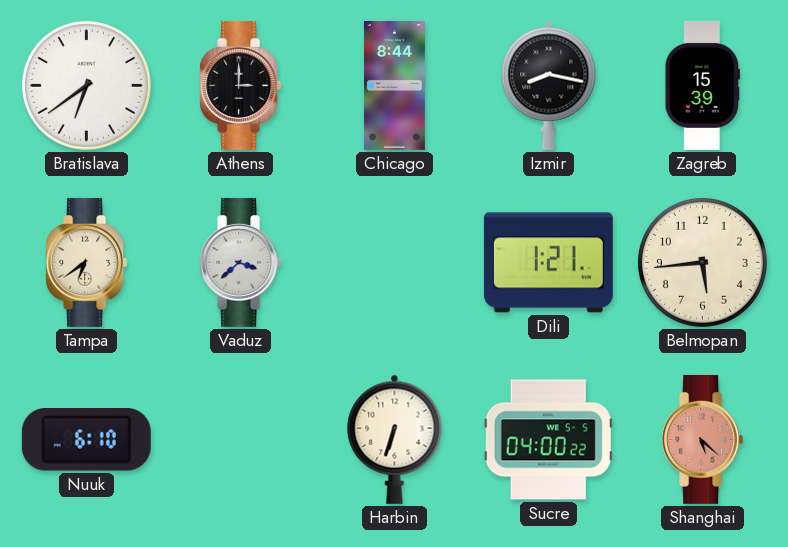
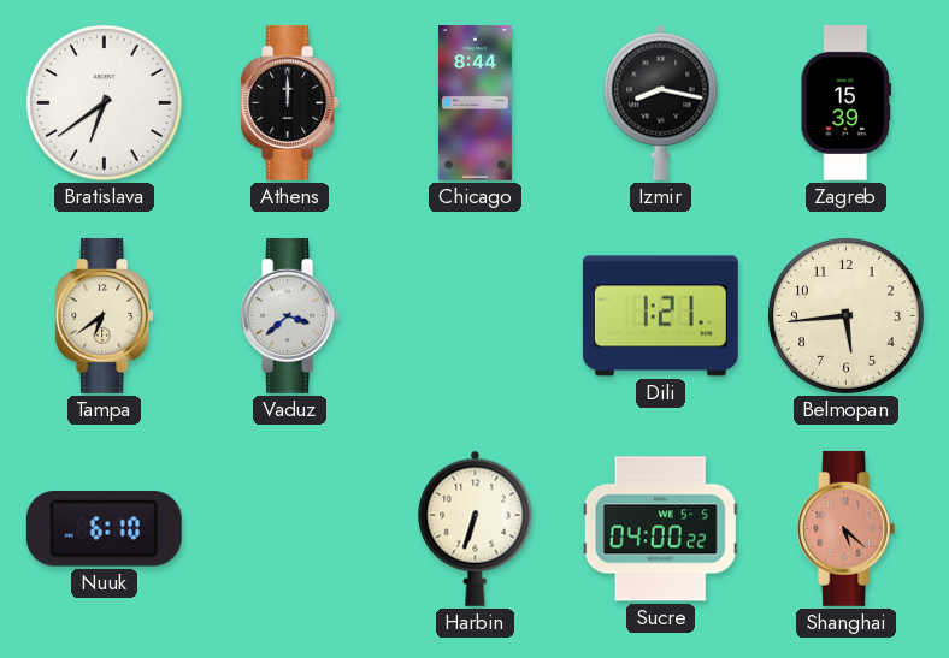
Athens: 3:00 -> 12:00
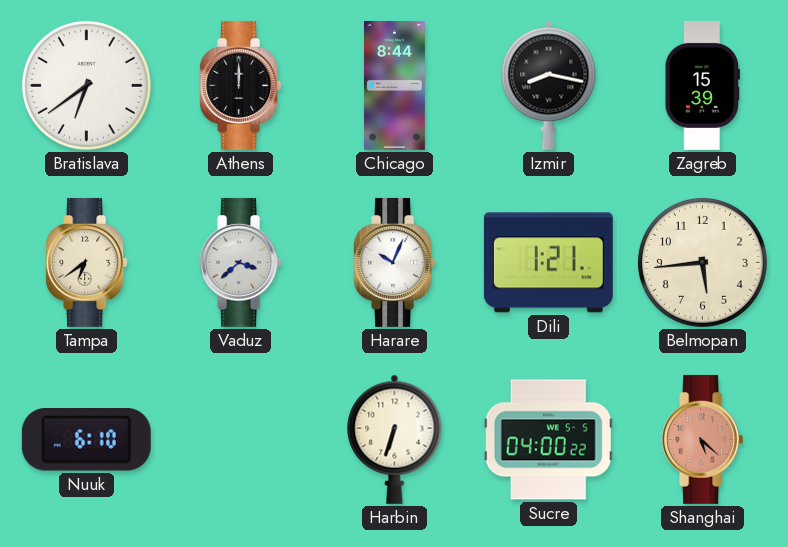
Harare: none -> 10:04
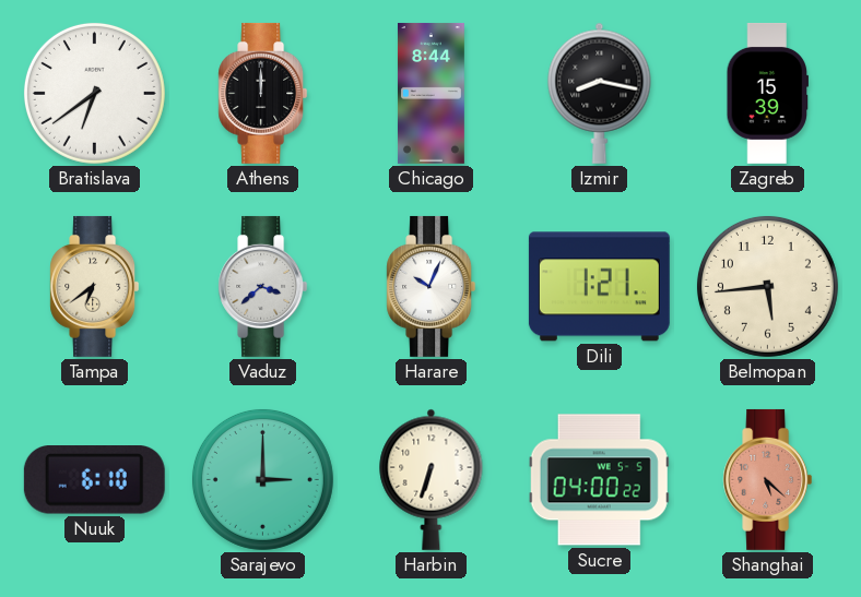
Sarajevo: none -> 3:00
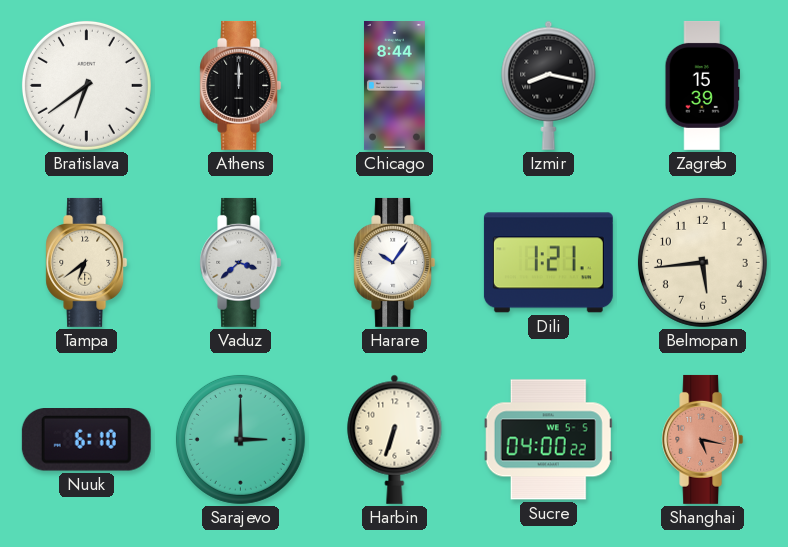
Harare: 10:04 -> 10:06
Shanghai: 5:22 -> 5:17
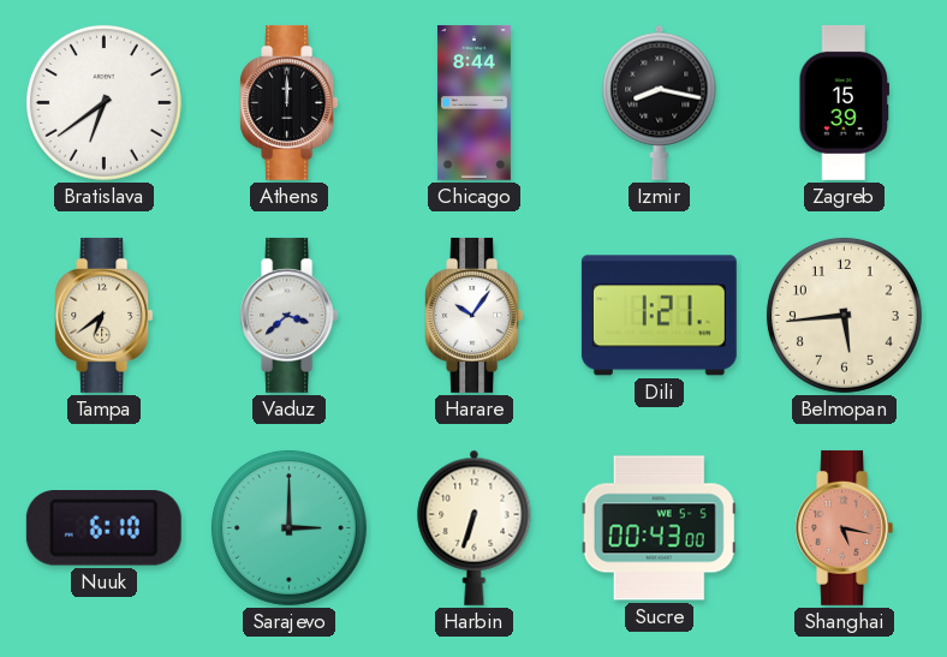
Sucre: 04:00 -> 00:43
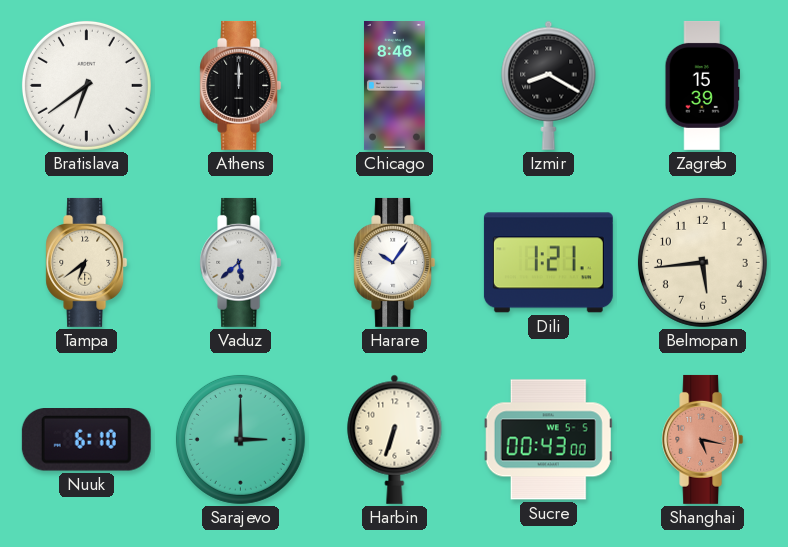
Chicago: 8:44 -> 8:46
Izmir: 8:17 -> 8:20
Vaduz: 3:38 -> 5:38
